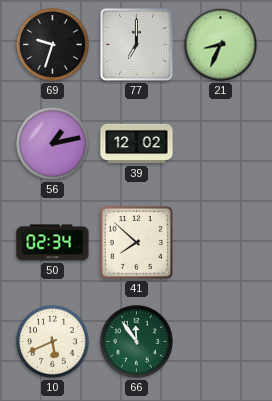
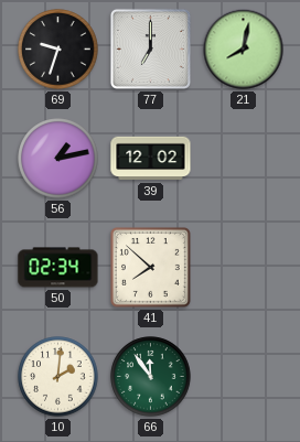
21: 8:34 -> 8:02
10: 5:41 -> 2:01
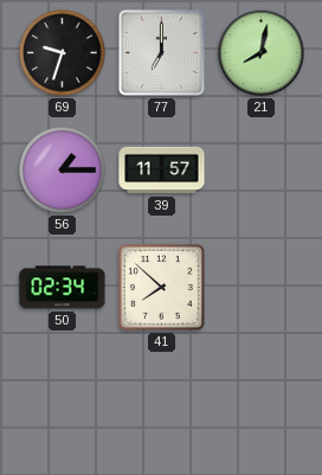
56: 1:13 -> 1:15
39: 12:02 -> 11:57
10: 2:01 -> none
66: 11:54 -> none
